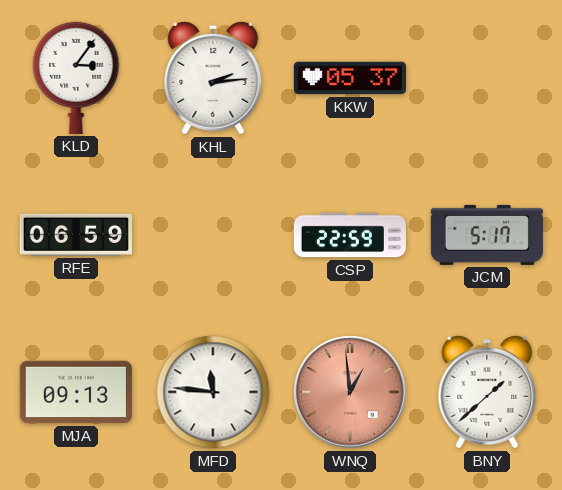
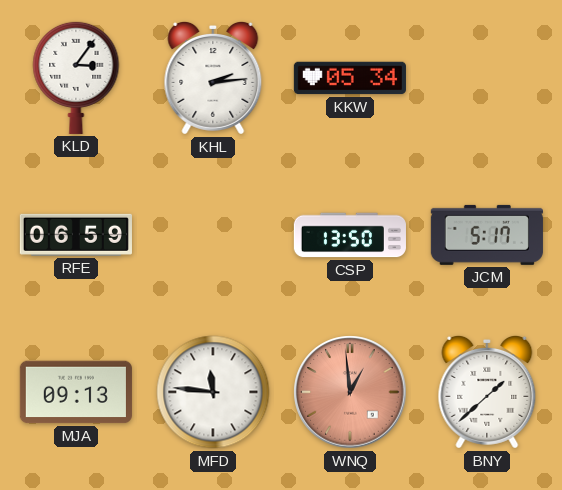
KKW: 05:37 -> 05:34
CSP: 22:59 -> 13:50
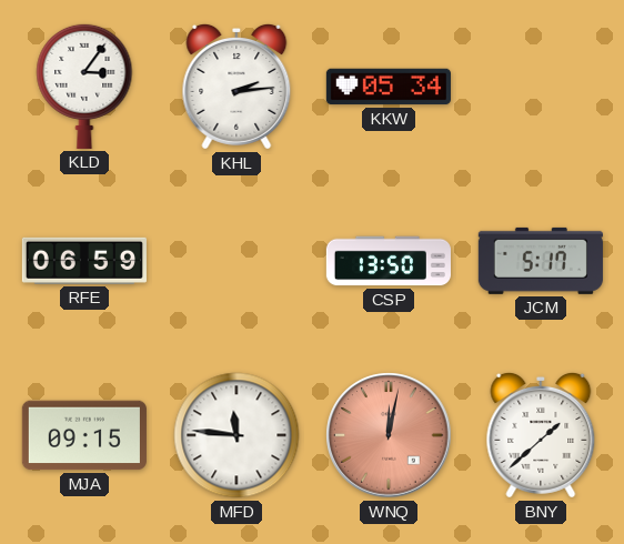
MJA: 09:13 -> 09:15
WNQ: 12:59 -> 12:02
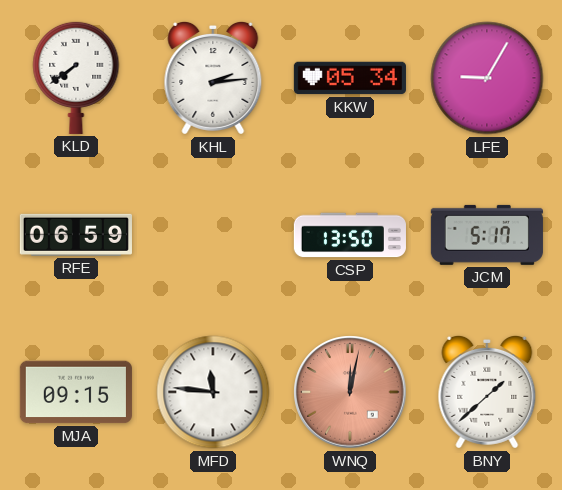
KLD: 3:06 -> 7:39
LFE: none -> 9:05
